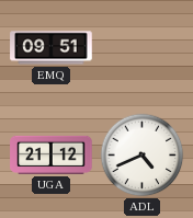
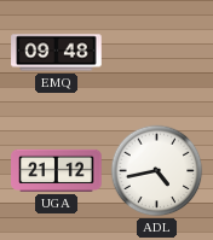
EMQ: 09:51 -> 09:48
ADL: 4:41 -> 4:43
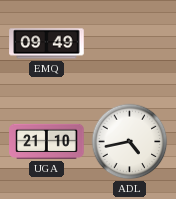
EMQ: 09:48 -> 09:49
UGA: 21:12 -> 21:10
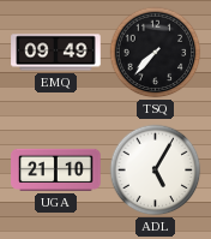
TSQ: none -> 7:37
ADL: 4:43 -> 5:05
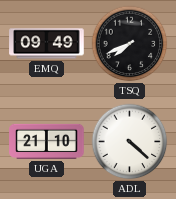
TSQ: 7:37 -> 7:41
ADL: 5:05 -> 4:22
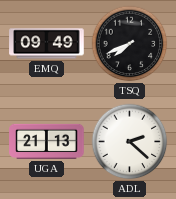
UGA: 21:10 -> 21:13
ADL: 4:22 -> 2:22
